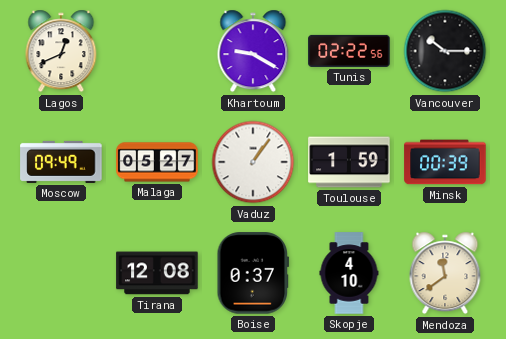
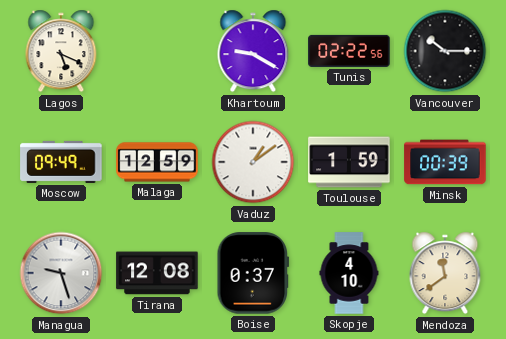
Lagos: 12:41 -> 5:19
Malaga: 05:27 -> 12:59
Vaduz: 1:06 -> 1:09
Managua: none -> 9:27
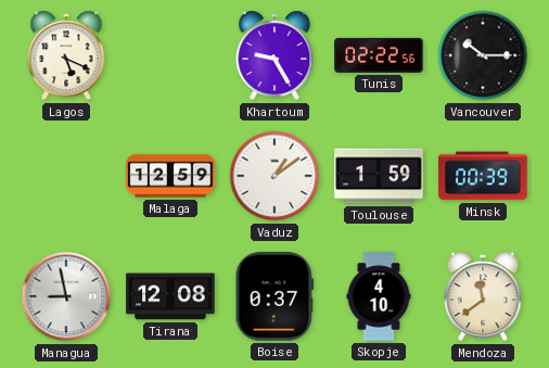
Khartoum: 9:20 -> 9:25
Moscow: 09:49 -> none
Managua: 9:27 -> 8:58
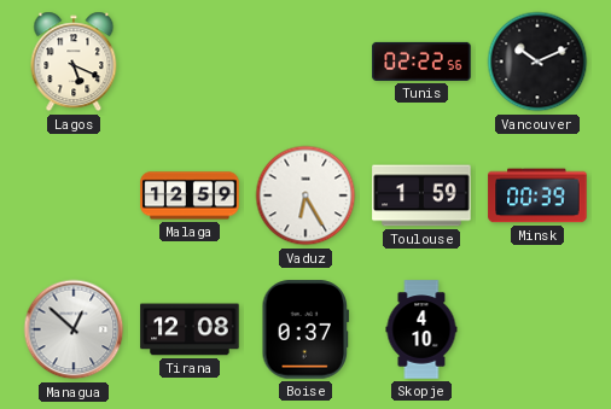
Khartoum: 9:25 -> none
Vancouver: 10:15 -> 10:11
Vaduz: 1:09 -> 6:25
Managua: 8:58 -> 12:52
Mendoza: 11:39 -> none
